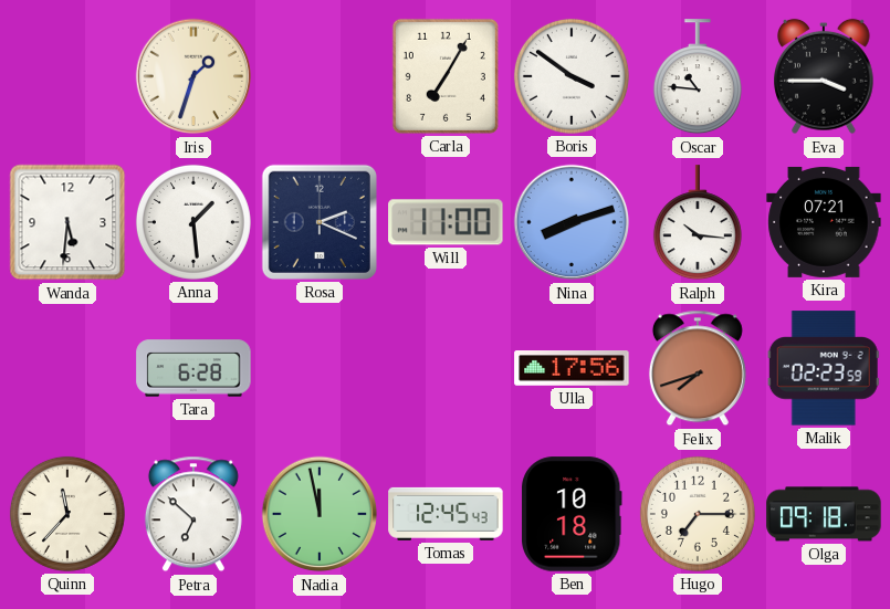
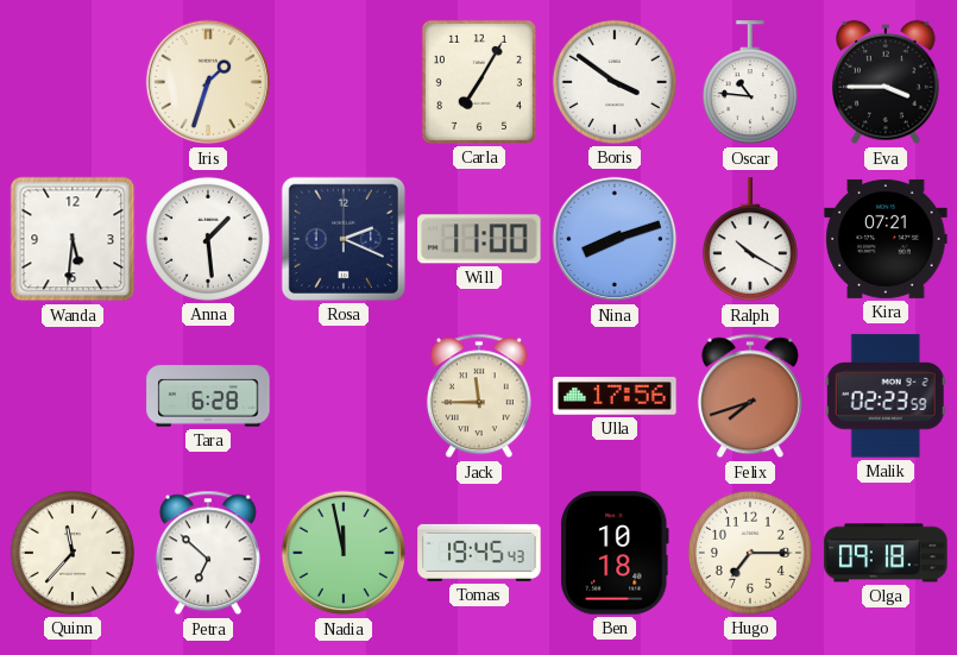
Ralph: 10:16 -> 10:20
Jack: none -> 11:45
Tomas: 12:45 -> 19:45
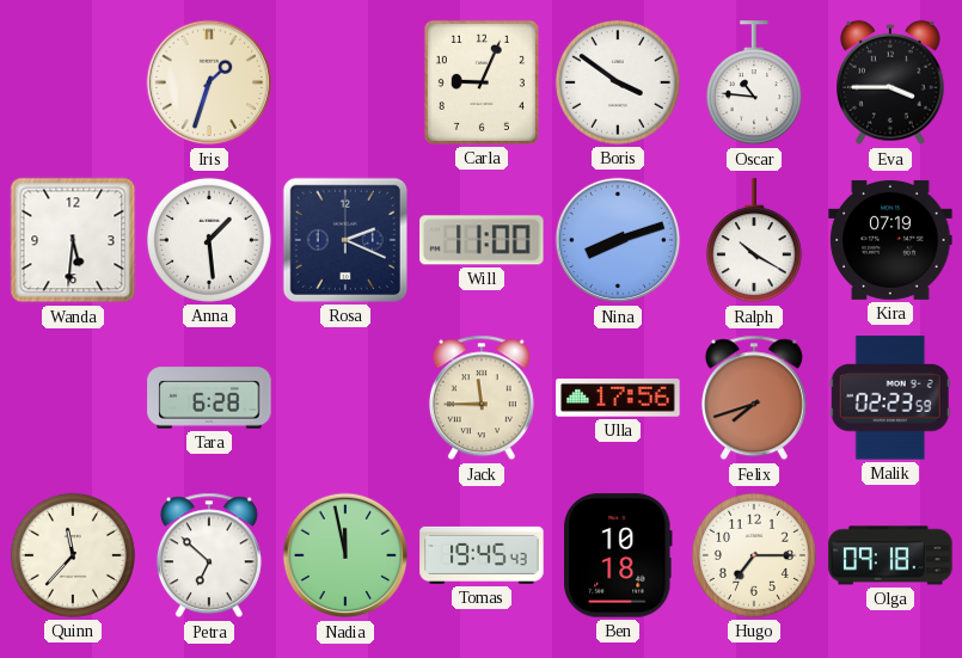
Carla: 7:05 -> 9:04
Kira: 07:21 -> 07:19
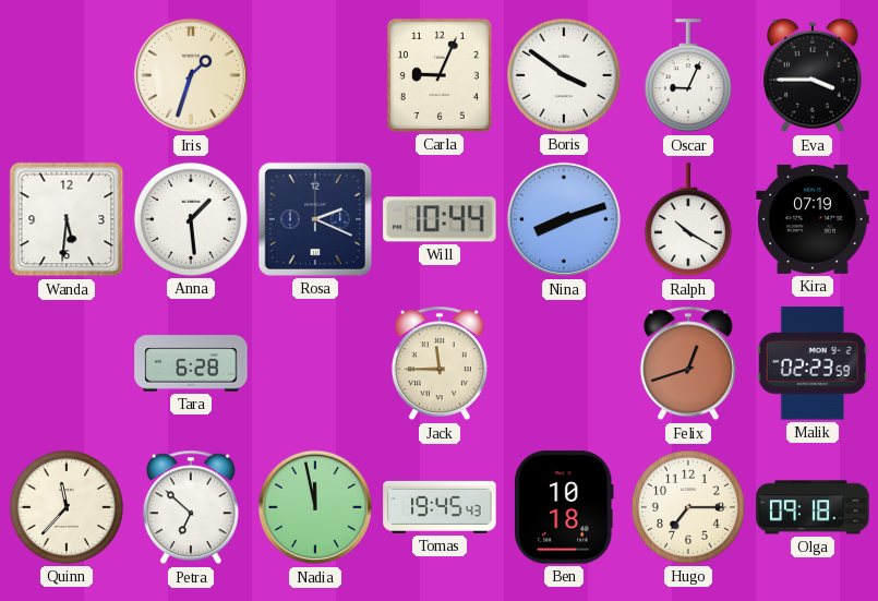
Oscar: 10:46 -> 9:04
Will: 11:00 -> 10:44
Ulla: 17:56 -> none
Felix: 7:42 -> 12:42
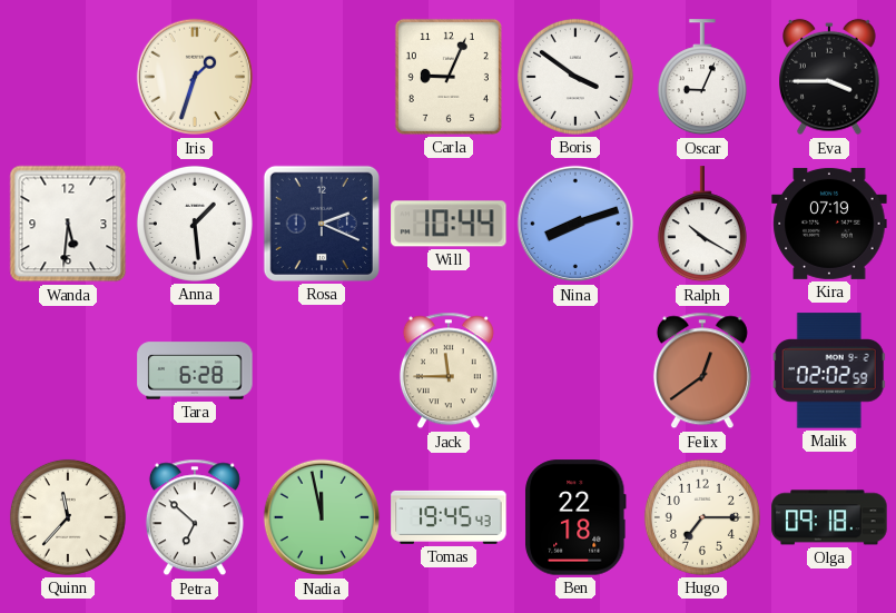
Felix: 12:42 -> 12:39
Malik: 02:23 -> 02:02
Ben: 10:18 -> 22:18
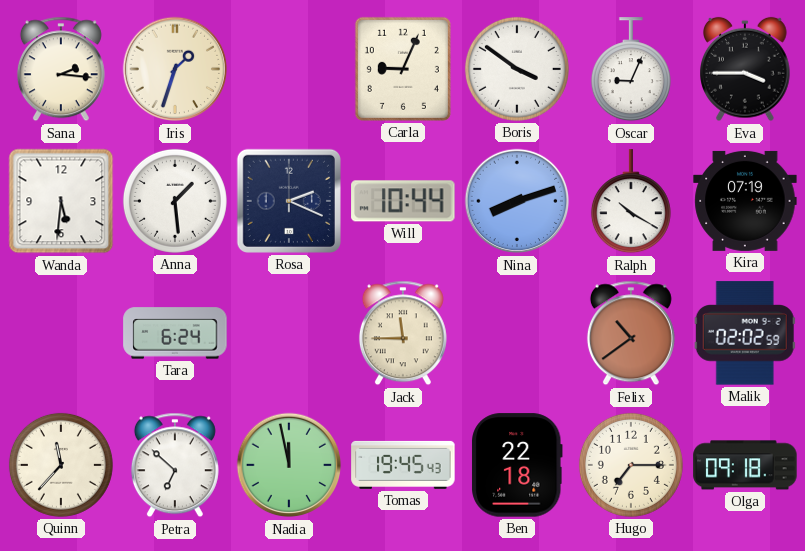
Sana: none -> 2:16
Tara: 6:28 -> 6:24
Felix: 12:39 -> 10:39
